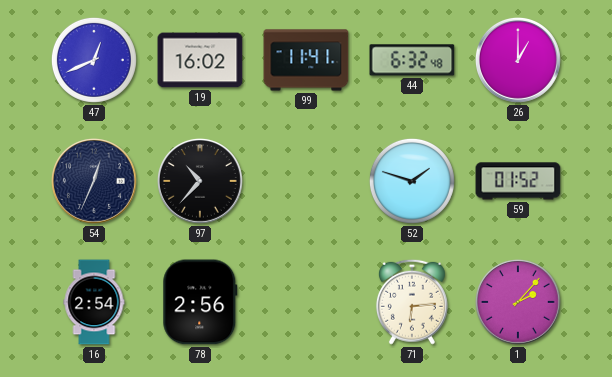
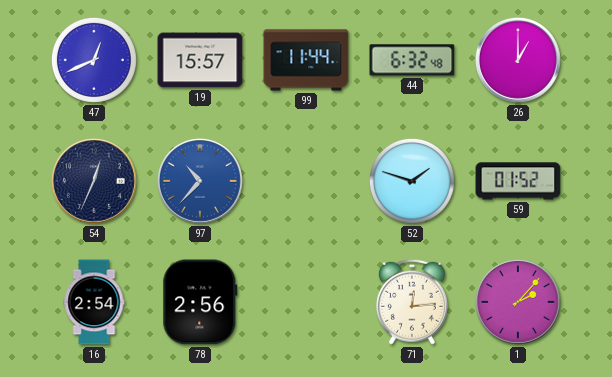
19: 16:02 -> 15:57
99: 11:41 -> 11:44
97 dial: black -> blue
71: 6:14 -> 12:14
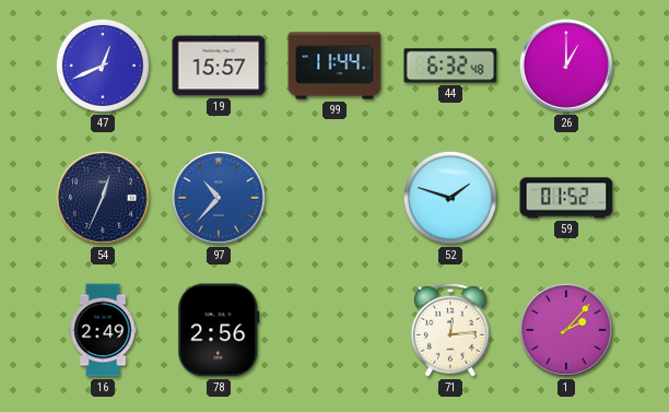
16: 2:54 -> 2:49
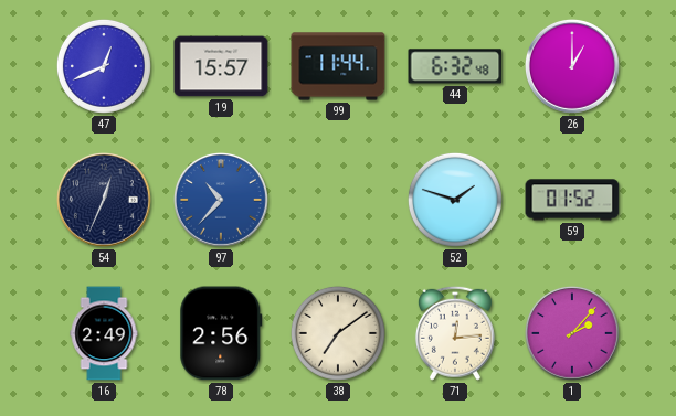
38: none -> 7:09
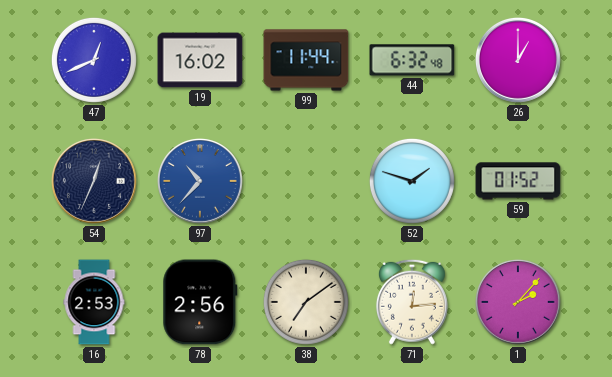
19: 15:57 -> 16:02
16: 2:49 -> 2:53
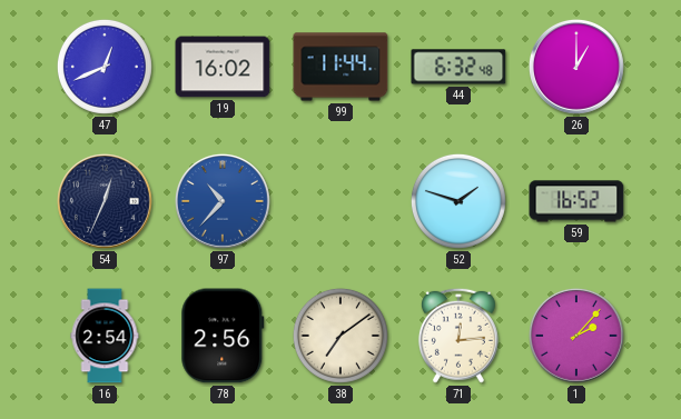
59: 01:52 -> 16:52
16: 2:53 -> 2:54
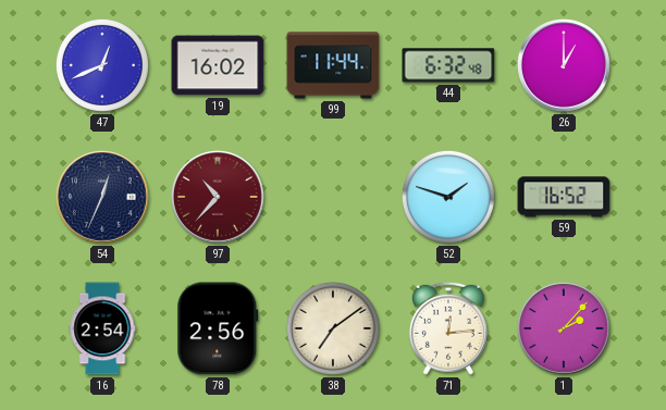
97 dial: blue -> burgundy
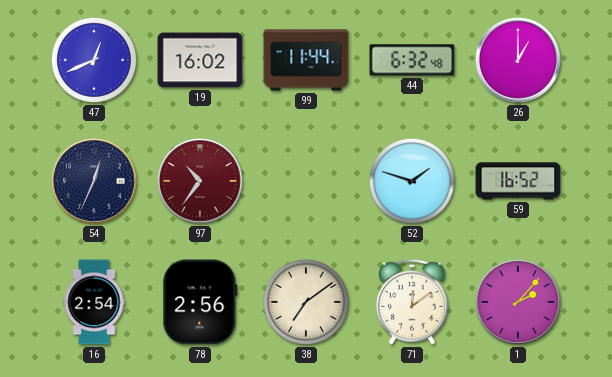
97: 10:37 -> 10:36
71: 12:14 -> 12:09
